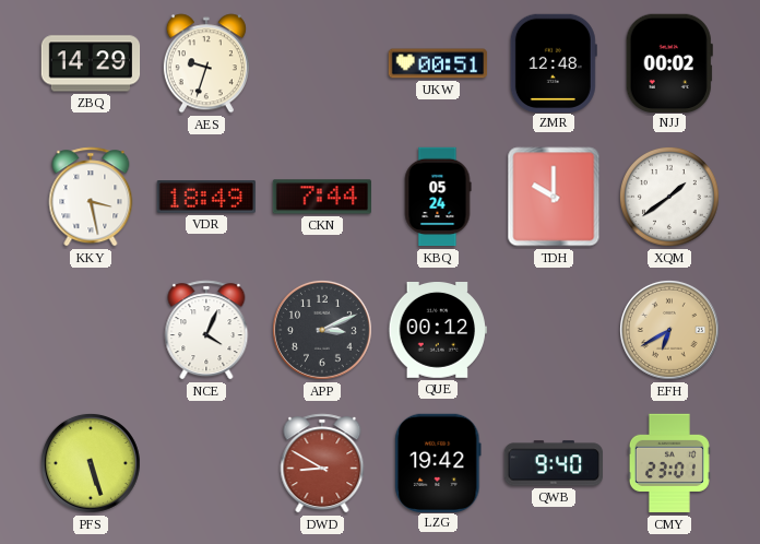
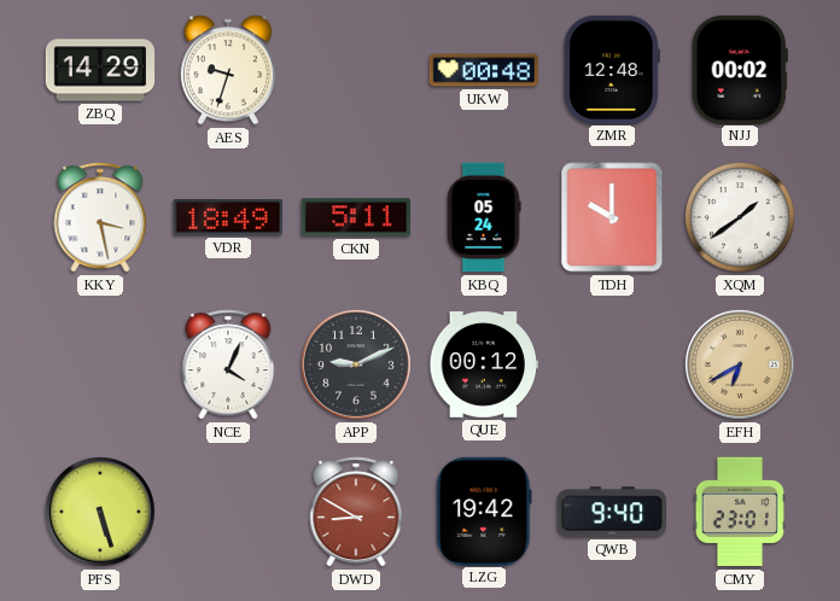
UKW: 00:51 -> 00:48
CKN: 7:44 -> 5:11
APP: 3:11 -> 9:11
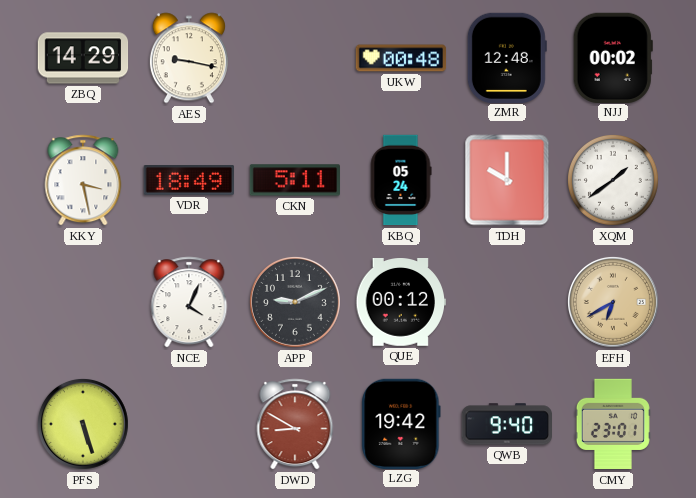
AES: 9:33 -> 9:17
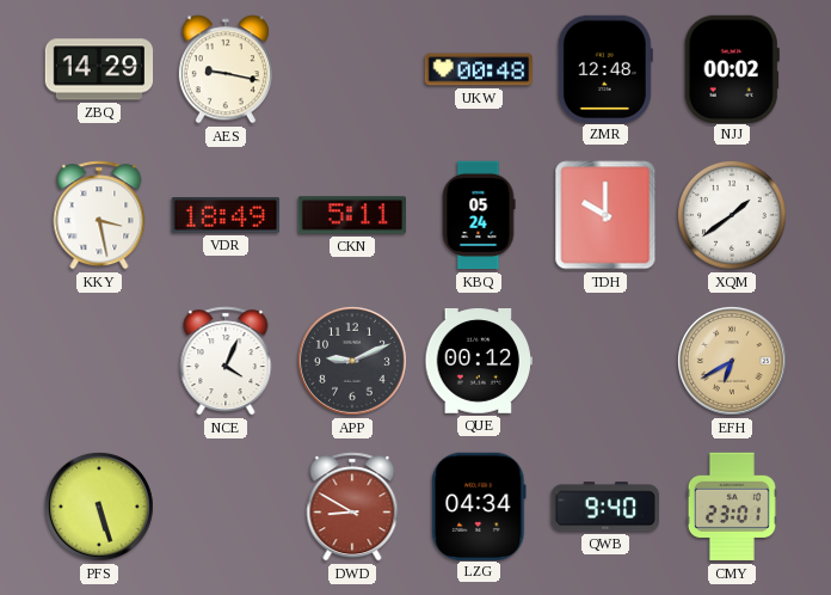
LZG: 19:42 -> 04:34
